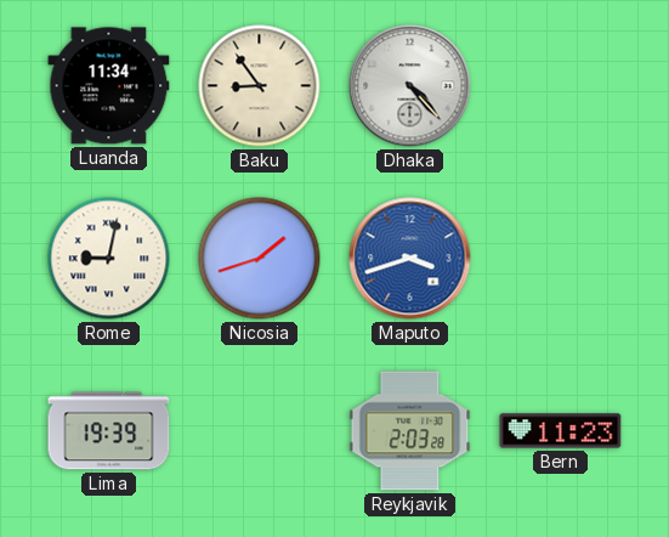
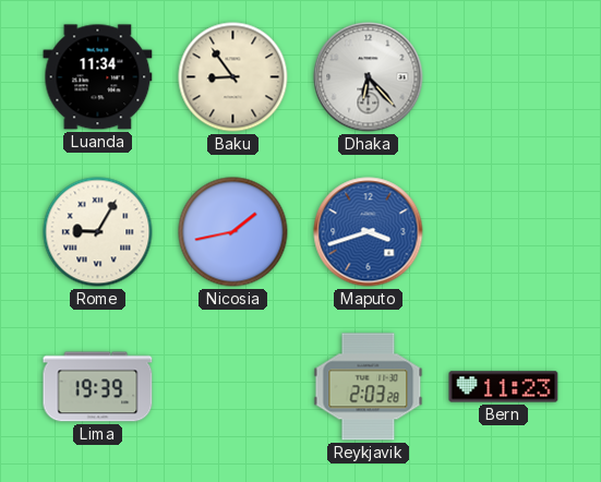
Dhaka: 4:23 -> 6:23
Rome: 9:02 -> 9:05
Nicosia: 1:42 -> 1:43
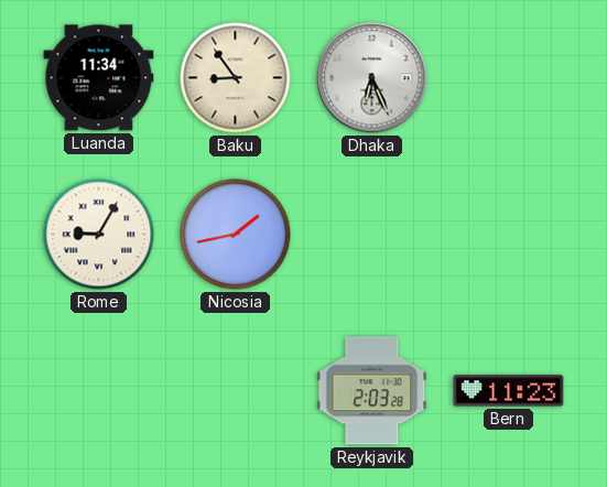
Dhaka: 6:23 -> 6:26
Maputo: 3:42 -> none
Lima: 19:39 -> none
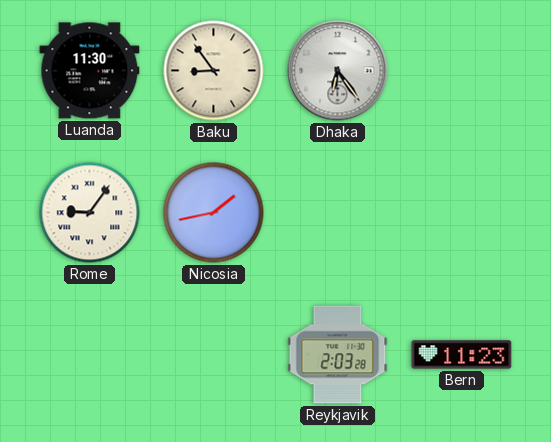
Luanda: 11:34 -> 11:30
Dhaka: 6:26 -> 6:24
Rome: 9:05 -> 9:06
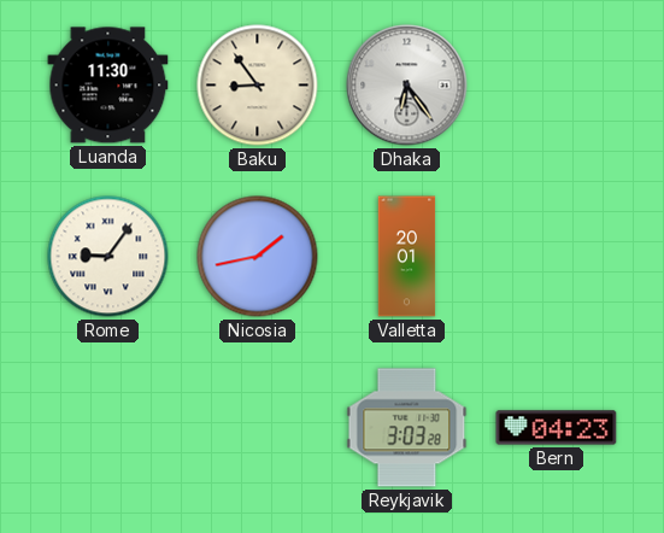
Valletta: none -> 20:01
Reykjavik: 2:03 -> 3:03
Bern: 11:23 -> 04:23
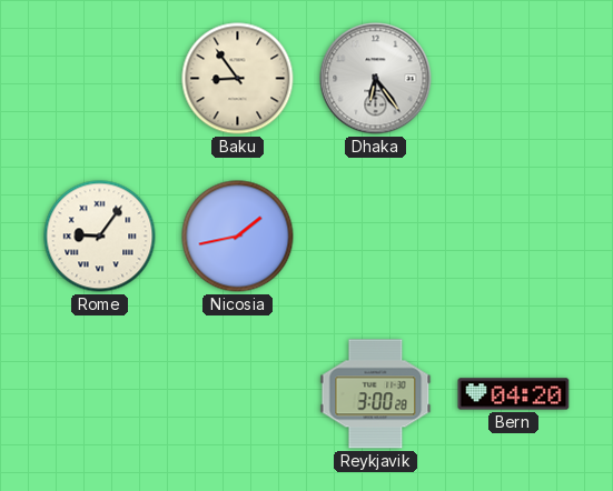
Luanda: 11:30 -> none
Valletta: 20:01 -> none
Reykjavik: 3:03 -> 3:00
Bern: 04:23 -> 04:20
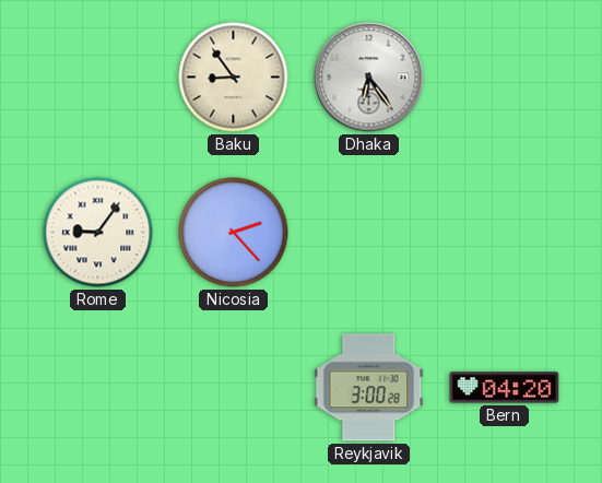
Nicosia: 1:43 -> 2:23
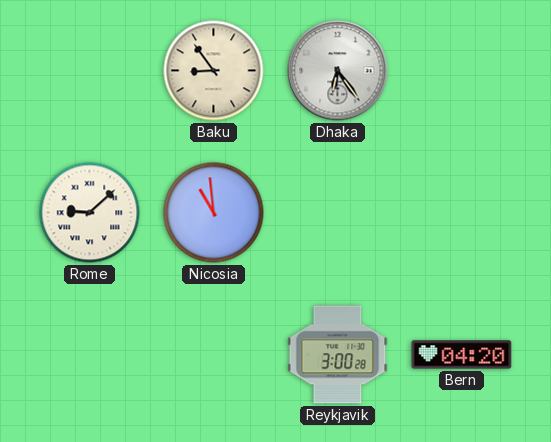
Rome: 9:06 -> 9:08
Nicosia: 2:23 -> 10:59
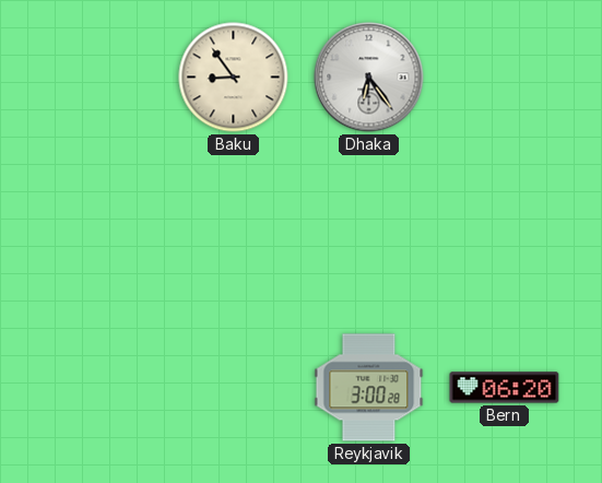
Rome: 9:08 -> none
Nicosia: 10:59 -> none
Bern: 04:20 -> 06:20
